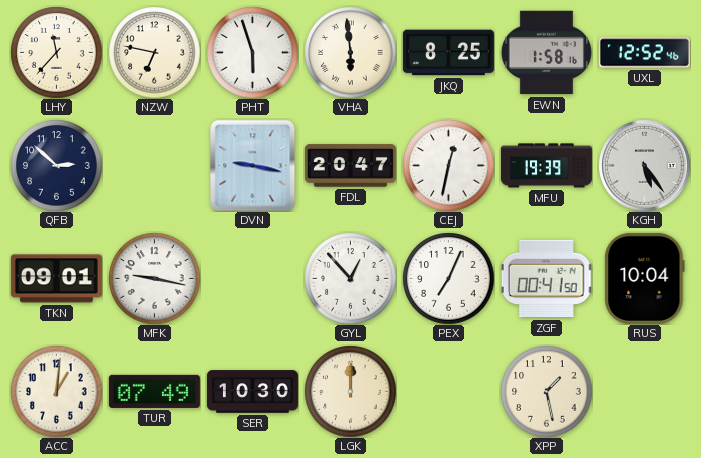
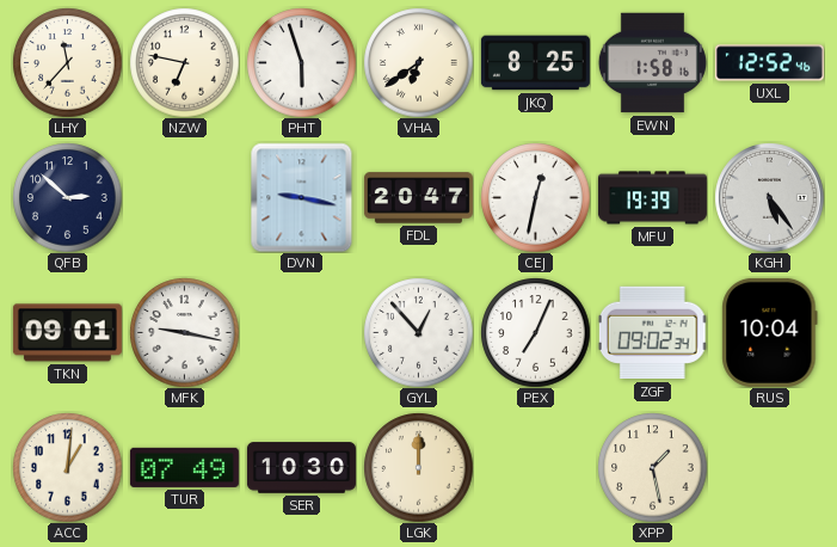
VHA: 5:59 -> 6:39
ZGF: 00:41 -> 09:02
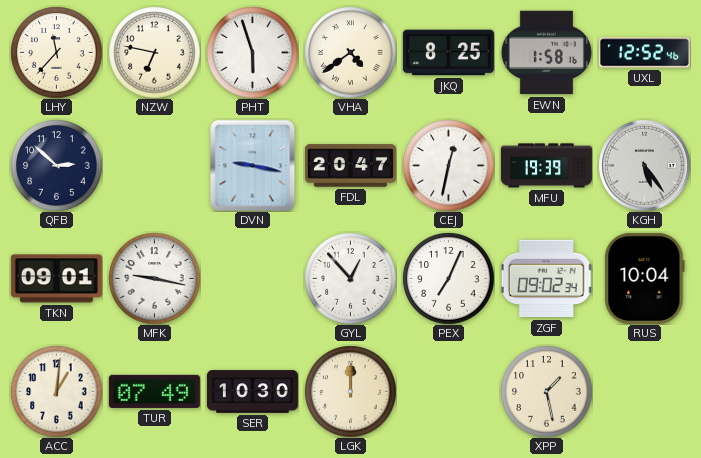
VHA: 6:39 -> 4:39
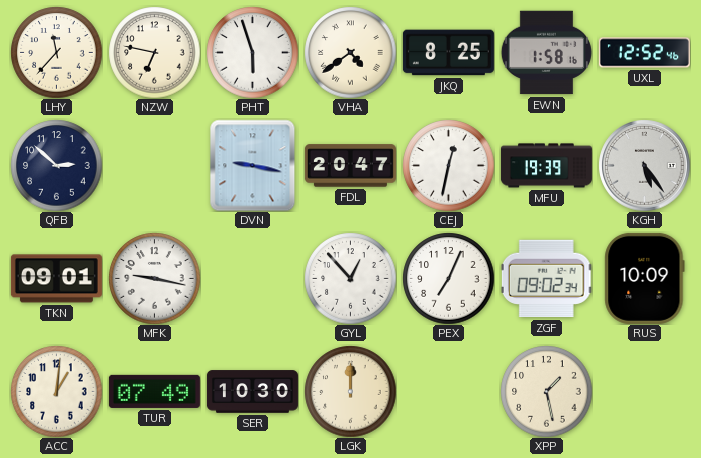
RUS: 10:04 -> 10:09
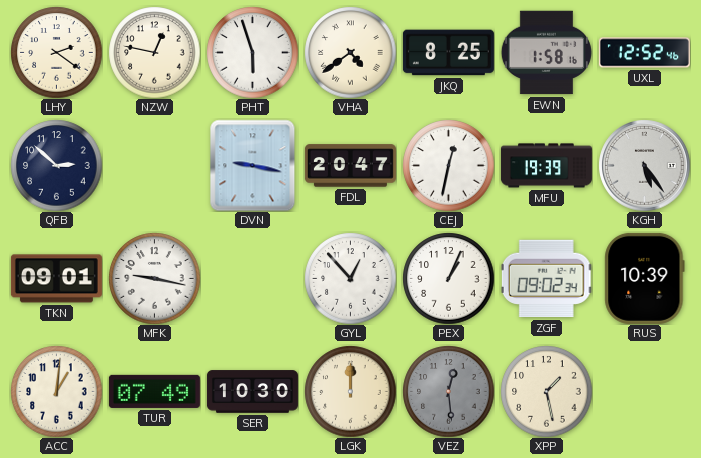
LHY: 11:37 -> 2:21
NZW: 6:47 -> 12:47
PEX: 7:04 -> 1:04
RUS: 10:09 -> 10:39
VEZ: none -> 12:29
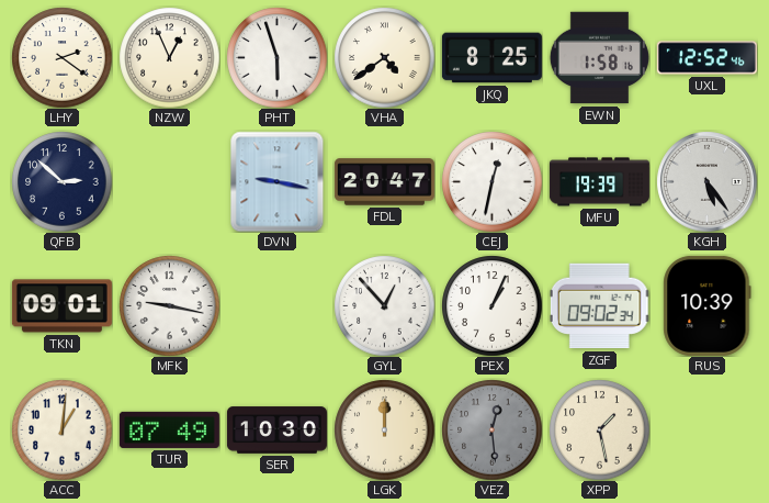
NZW: 12:47 -> 12:56
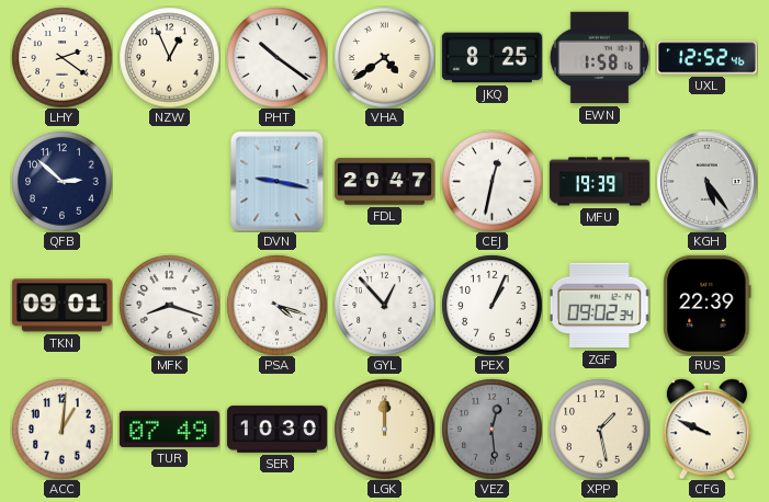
PHT: 5:57 -> 10:21
MFK: 9:17 -> 8:18
PSA: none -> 4:18
RUS: 10:39 -> 22:39
CFG: none -> 9:49
